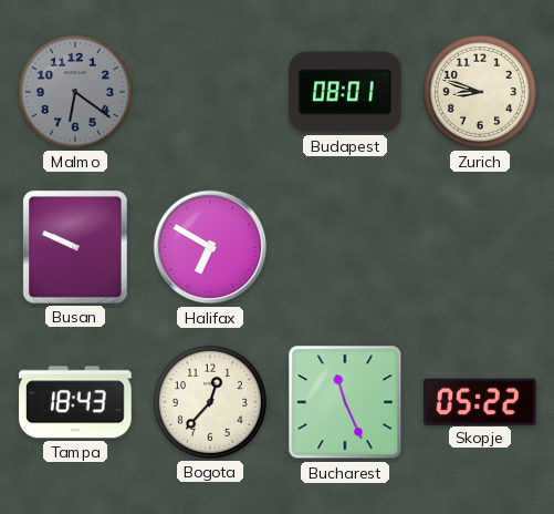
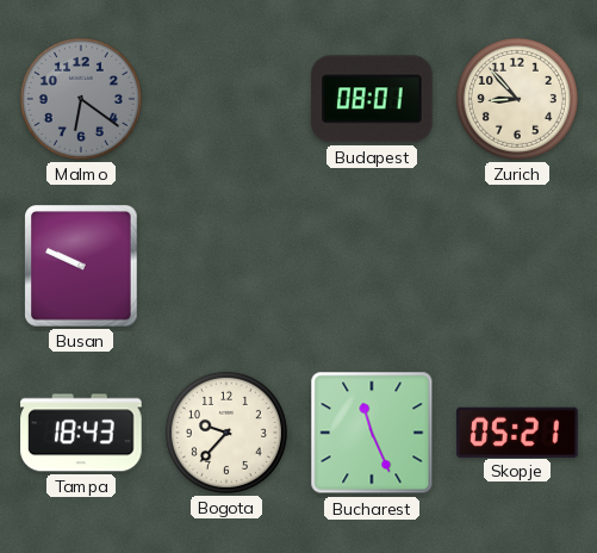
Zurich: 8:48 -> 8:53
Halifax: 6:50 -> none
Bogota: 12:37 -> 9:37
Skopje: 05:22 -> 05:21
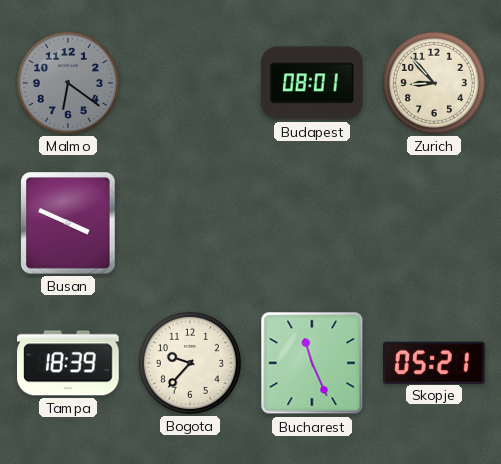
Busan: 9:49 -> 3:49
Tampa: 18:43 -> 18:39
